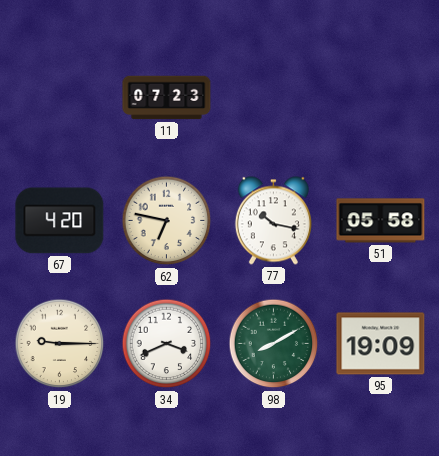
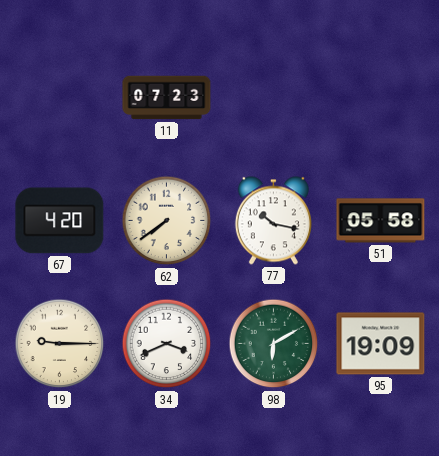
62: 6:47 -> 7:39
98: 8:10 -> 6:10
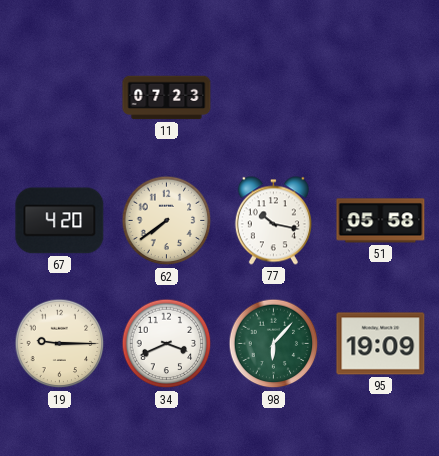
98: 6:10 -> 6:07
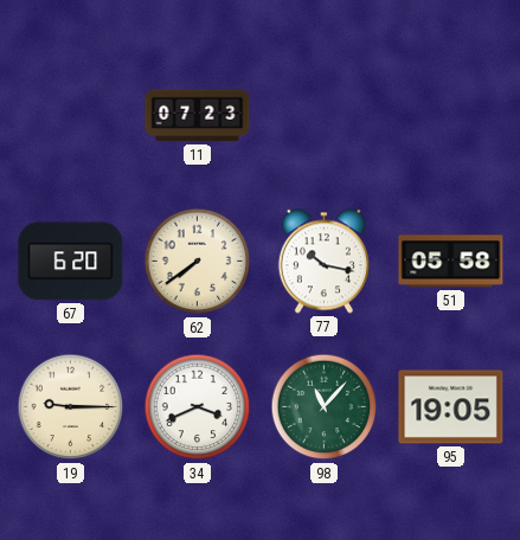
67: 4:20 -> 6:20
98: 6:07 -> 11:07
95: 19:09 -> 19:05
